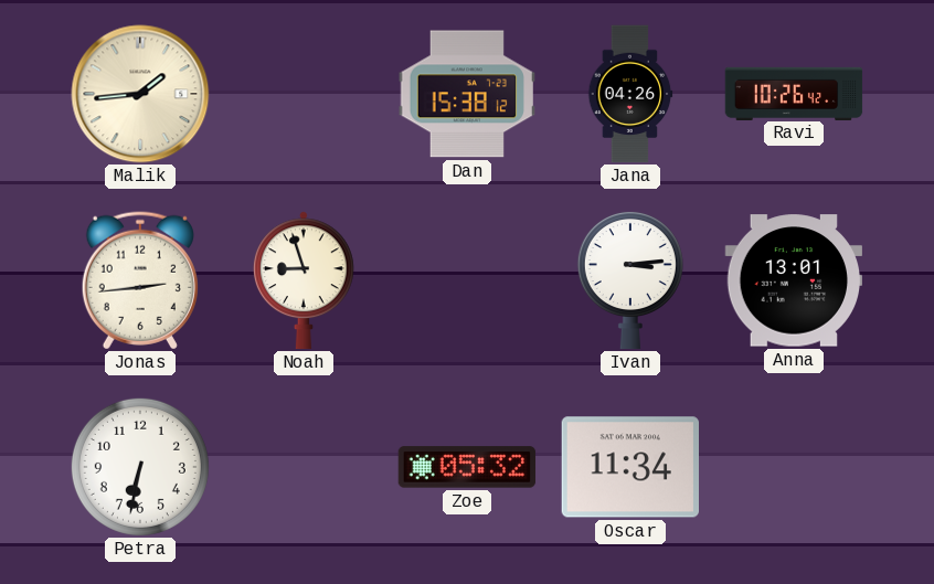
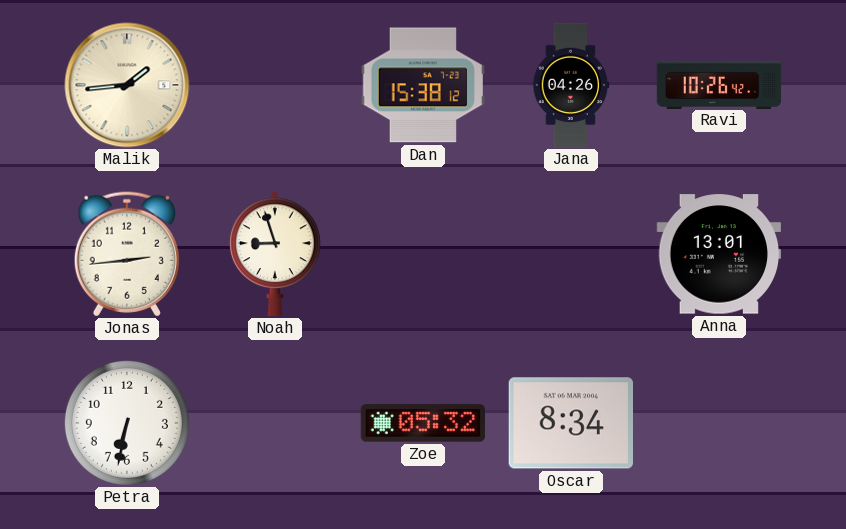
Ivan: 3:14 -> none
Oscar: 11:34 -> 8:34
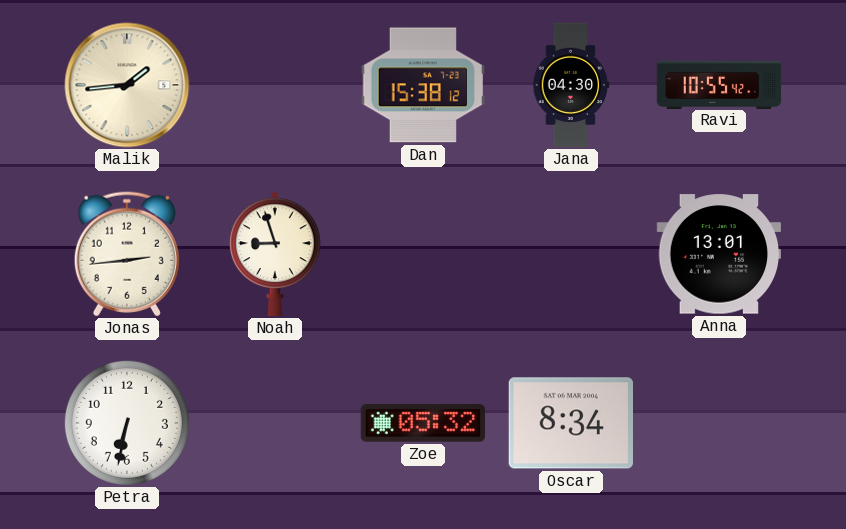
Jana: 04:26 -> 04:30
Ravi: 10:26 -> 10:55
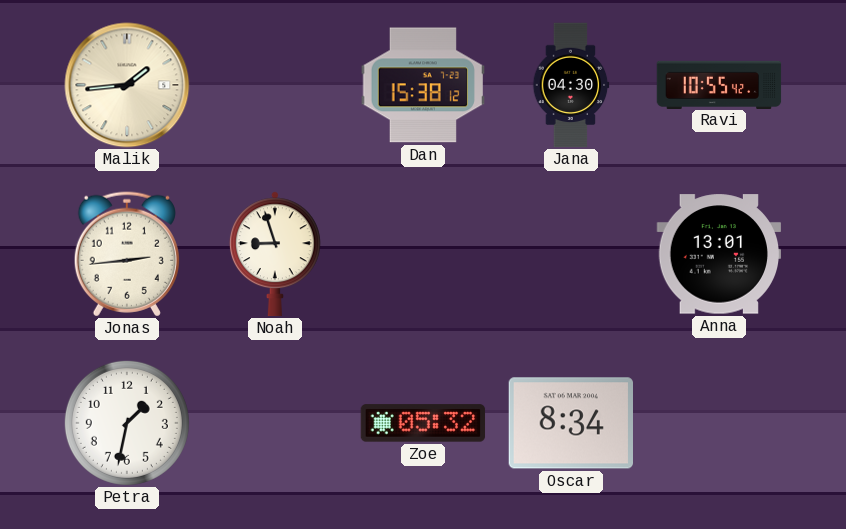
Petra: 6:32 -> 1:32
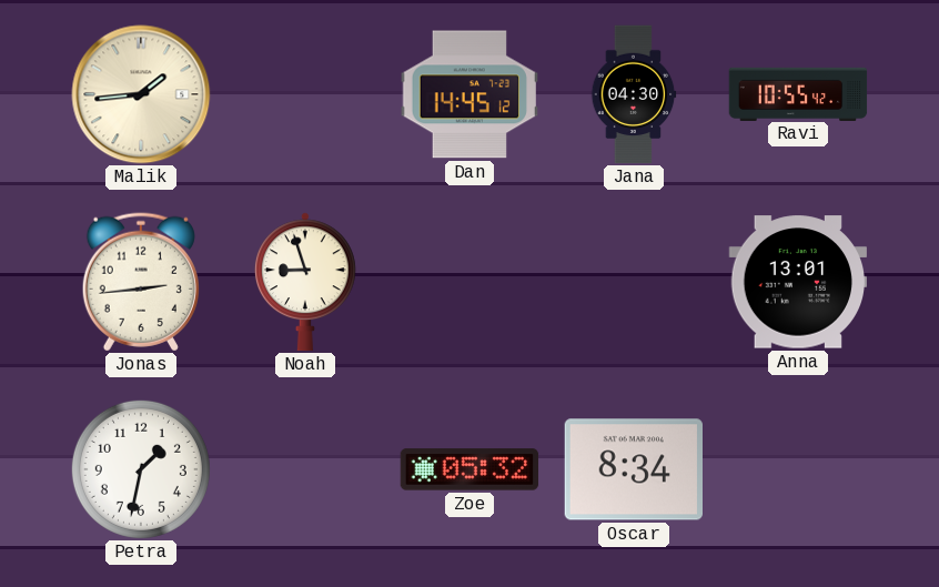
Dan: 15:38 -> 14:45
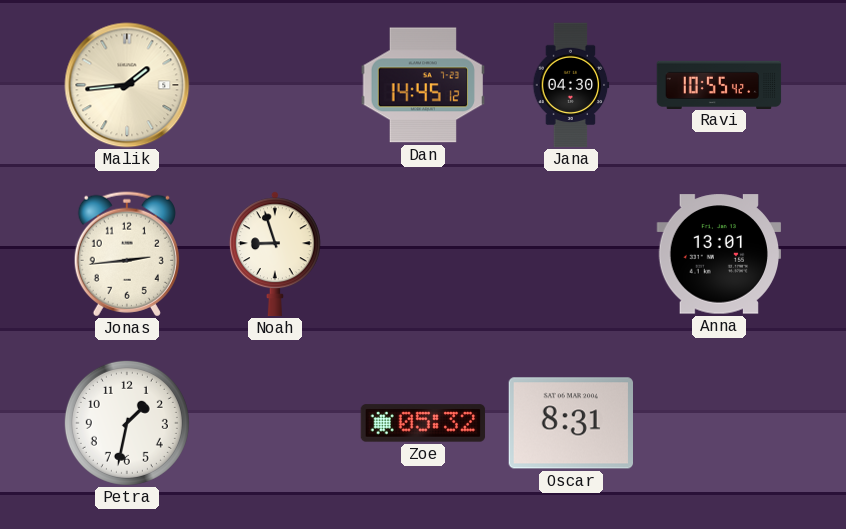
Oscar: 8:34 -> 8:31
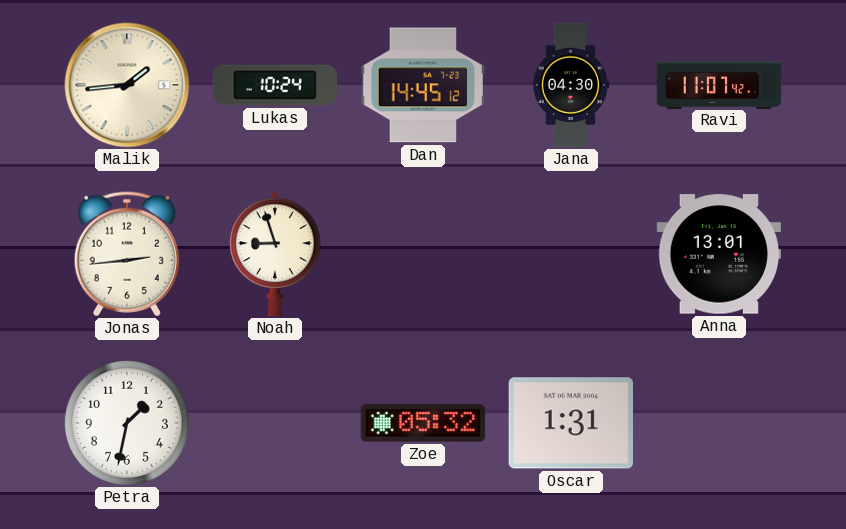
Lukas: none -> 10:24
Ravi: 10:55 -> 11:07
Oscar: 8:31 -> 1:31
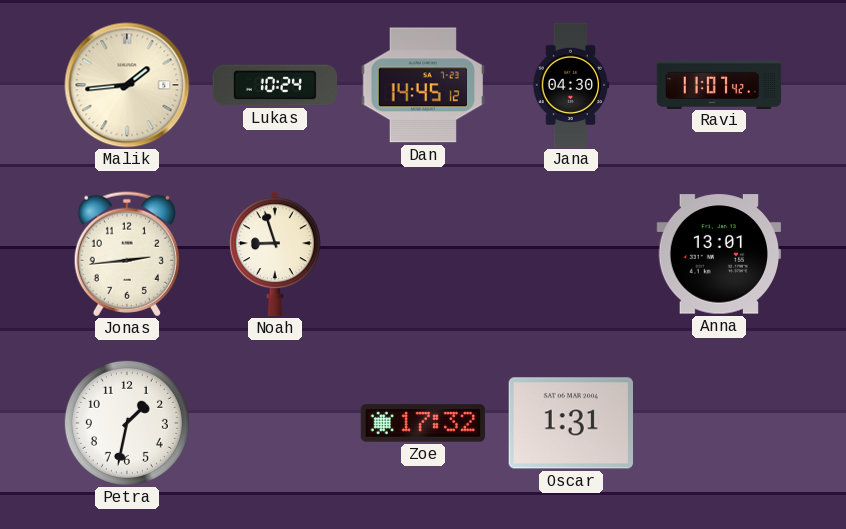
Zoe: 05:32 -> 17:32
